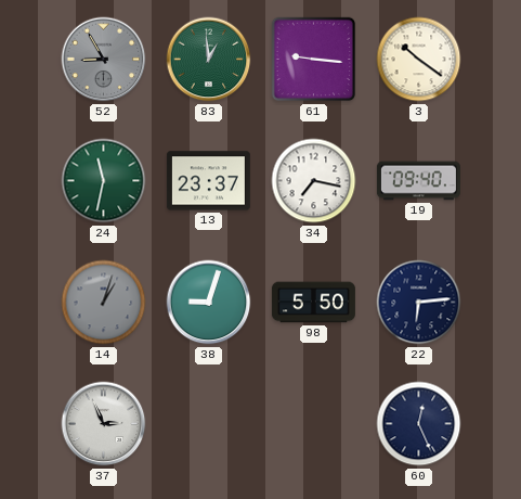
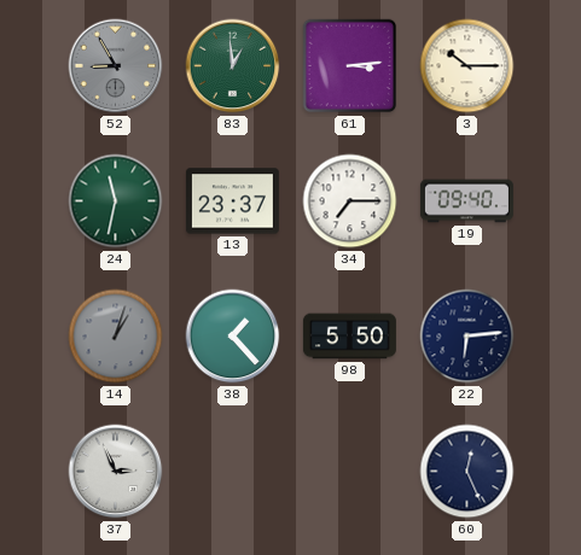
61: 9:16 -> 3:14
3: 10:21 -> 10:15
34: 7:17 -> 7:15
38: 9:03 -> 1:23
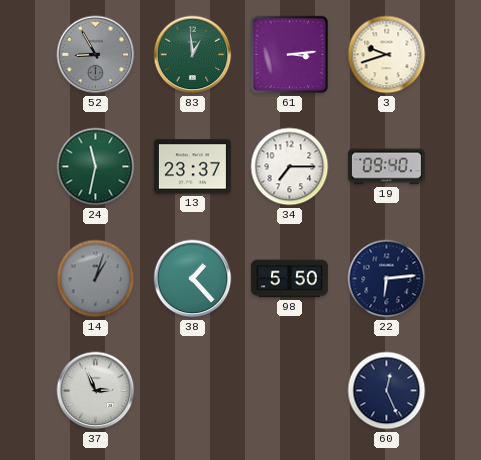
3: 10:15 -> 9:42
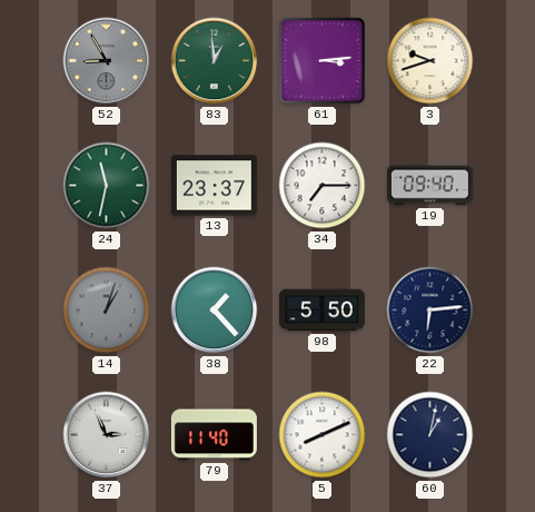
79: none -> 11:40
5: none -> 8:11
60: 12:26 -> 1:02
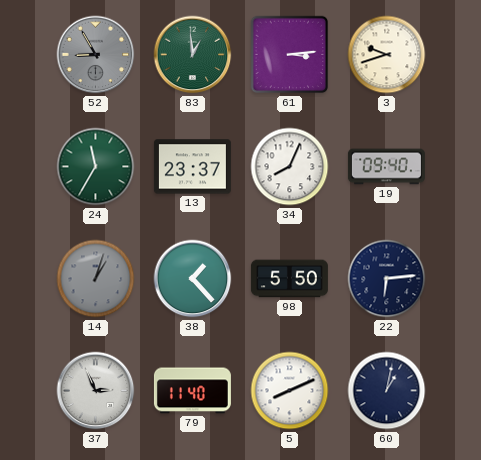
24: 11:32 -> 11:35
34: 7:15 -> 8:04
